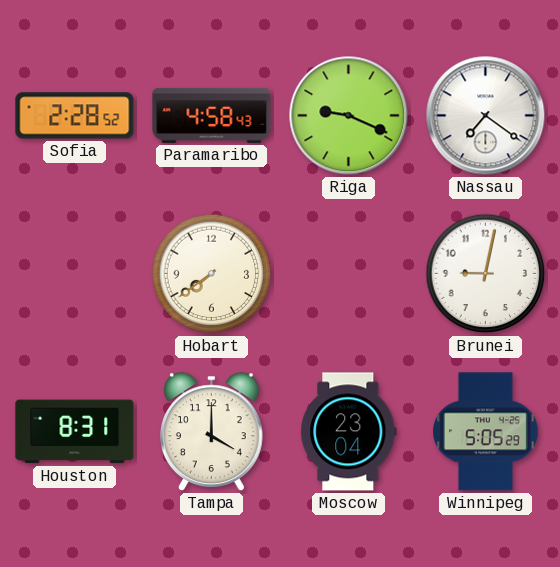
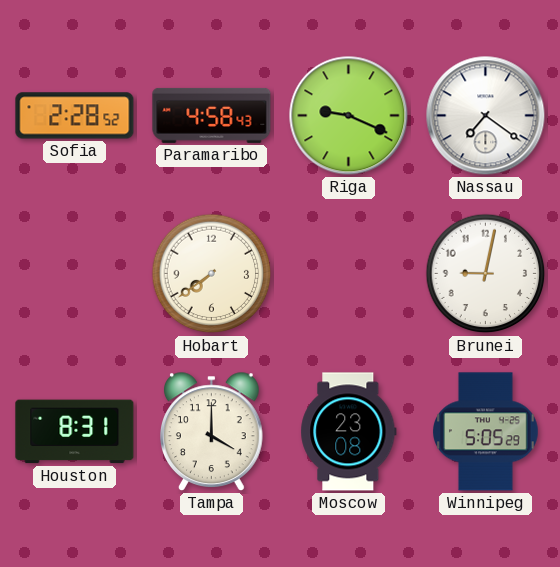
Moscow: 23:04 -> 23:08
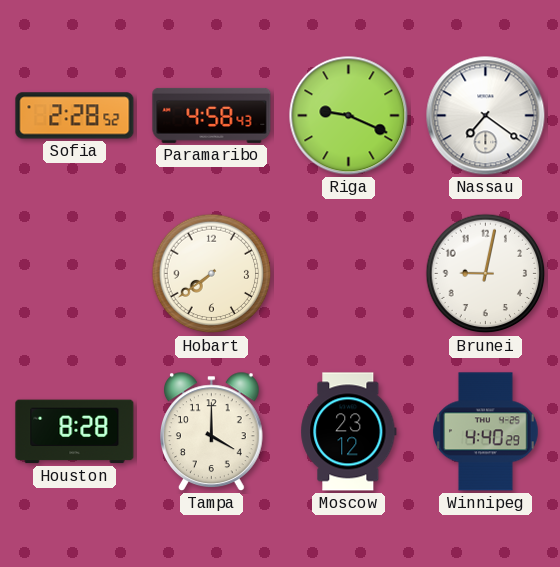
Houston: 8:31 -> 8:28
Moscow: 23:08 -> 23:12
Winnipeg: 5:05 -> 4:40
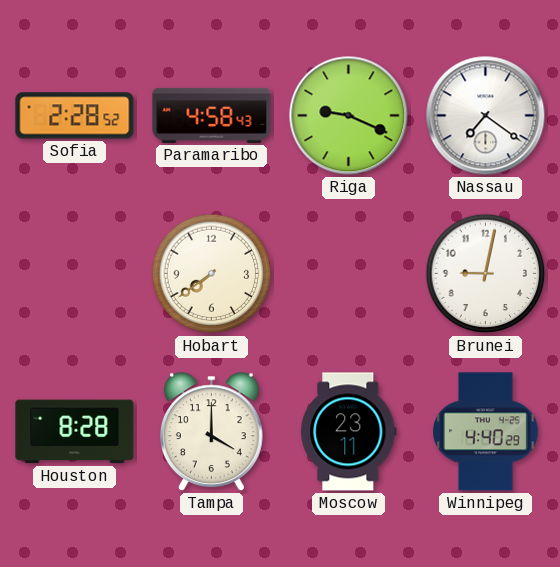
Moscow: 23:12 -> 23:11
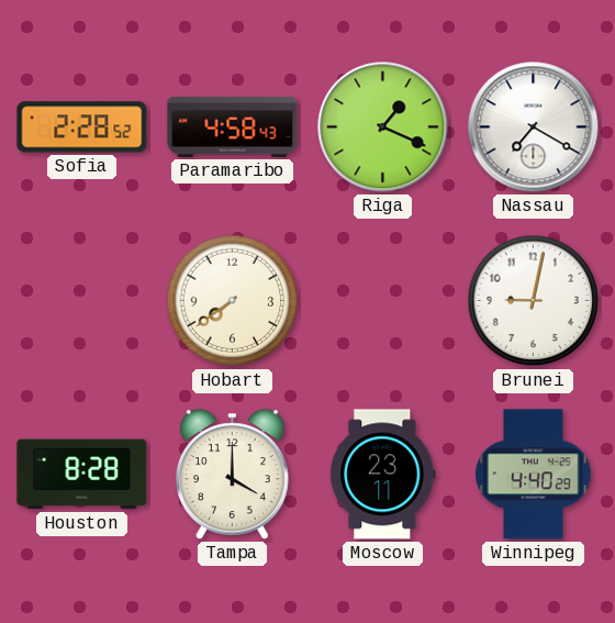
Riga: 9:19 -> 1:19
Nassau: 7:21 -> 7:20
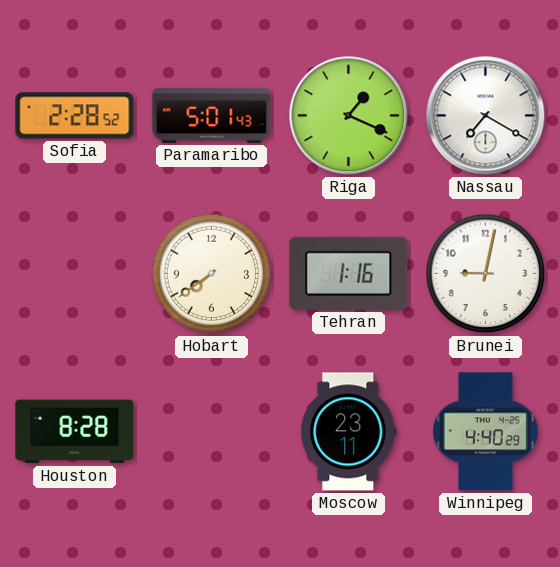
Paramaribo: 4:58 -> 5:01
Tehran: none -> 1:16
Tampa: 4:00 -> none
